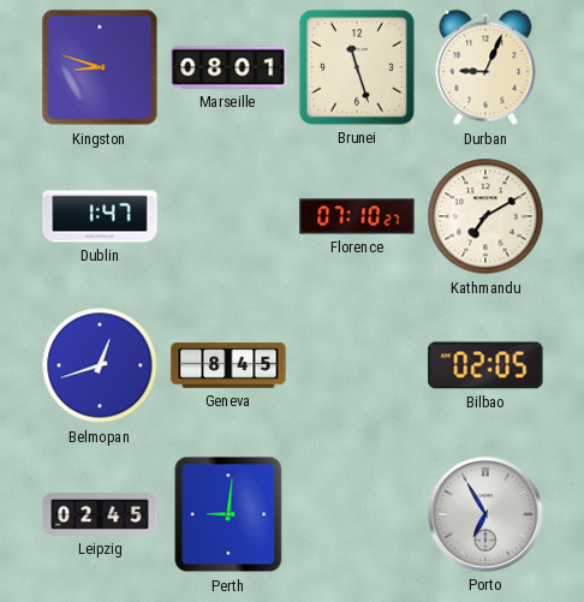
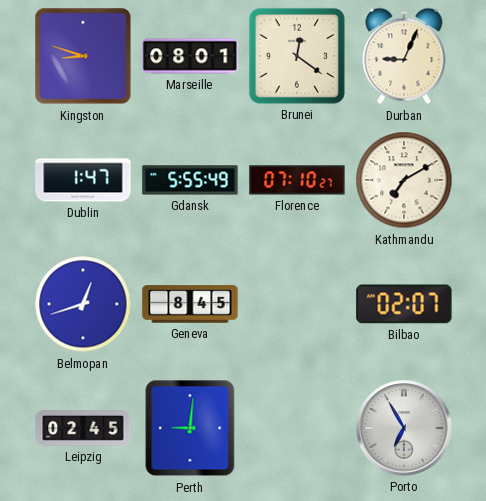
Brunei: 11:27 -> 12:21
Gdansk: none -> 5:55
Bilbao: 02:05 -> 02:07
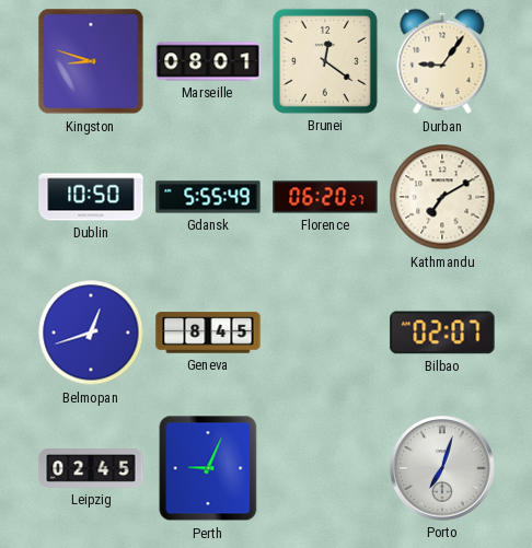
Durban: 9:04 -> 9:06
Dublin: 1:47 -> 10:50
Florence: 07:10 -> 06:20
Perth: 9:01 -> 9:04
Porto: 6:55 -> 7:03
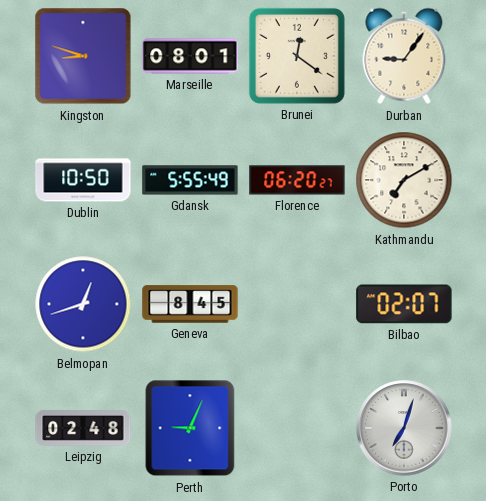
Leipzig: 02:45 -> 02:48
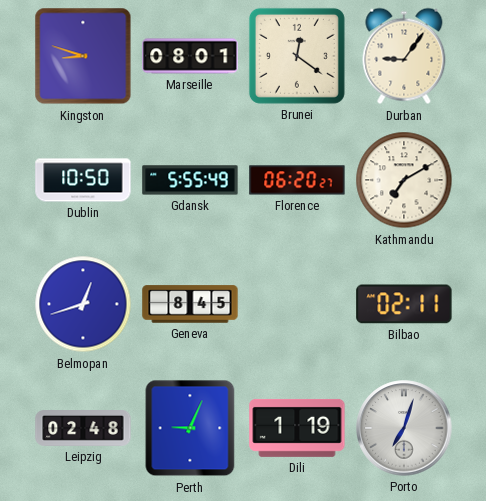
Bilbao: 02:07 -> 02:11
Dili: none -> 1:19
